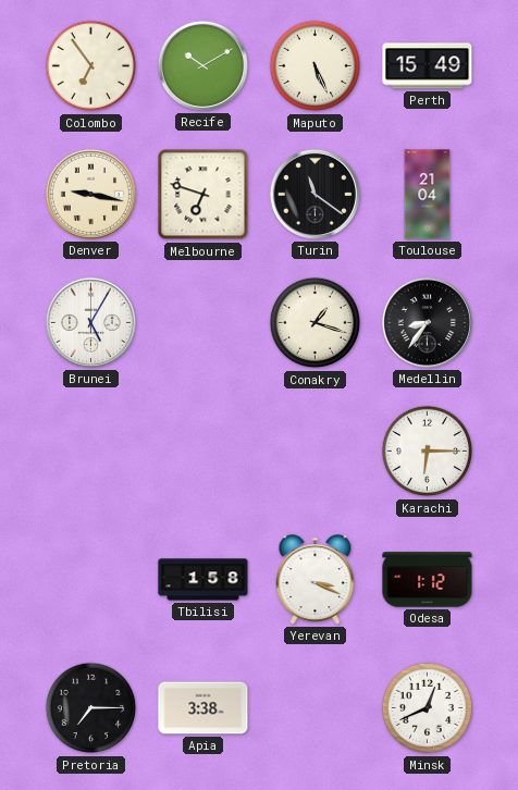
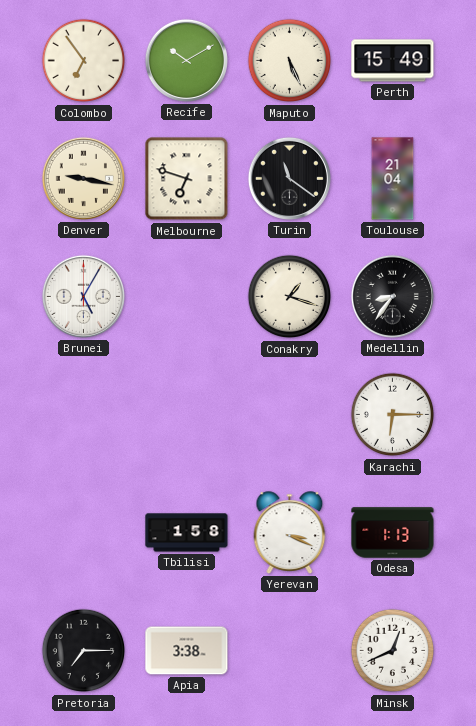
Odesa: 1:12 -> 1:13
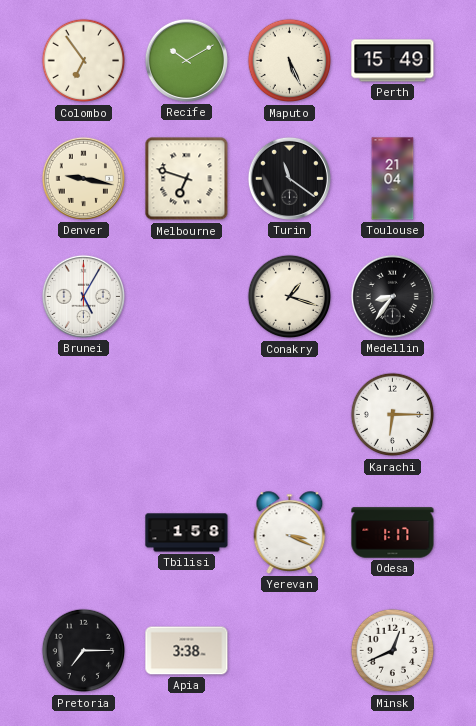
Odesa: 1:13 -> 1:17
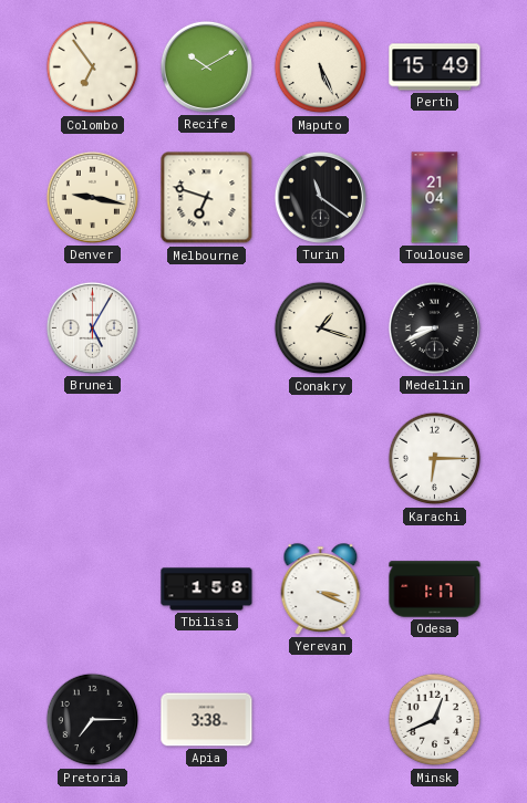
Medellin: 8:36 -> 8:41
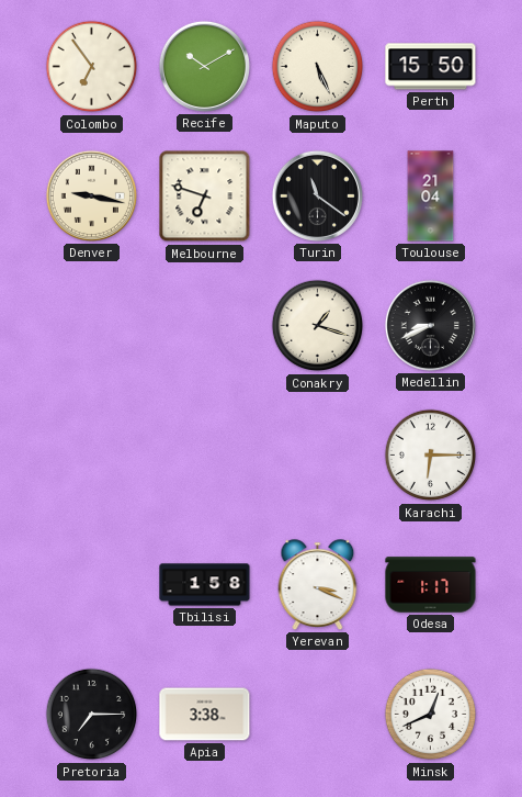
Perth: 15:49 -> 15:50
Brunei: 5:05 -> none
